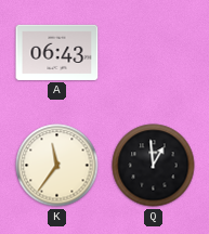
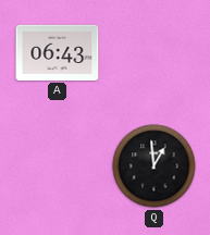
K: 11:36 -> none
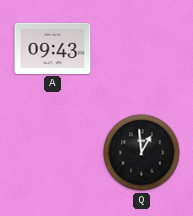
A: 06:43 -> 09:43
